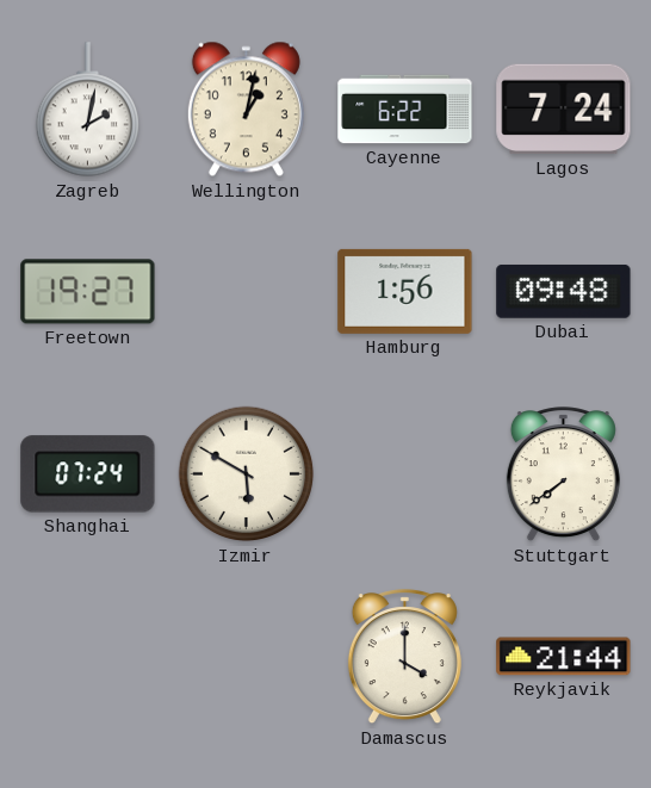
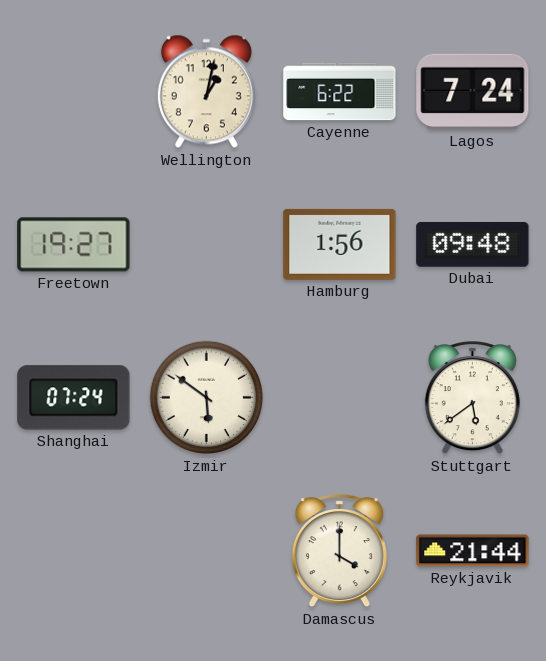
Zagreb: 2:02 -> none
Izmir: 5:50 -> 5:51
Stuttgart: 7:39 -> 5:39
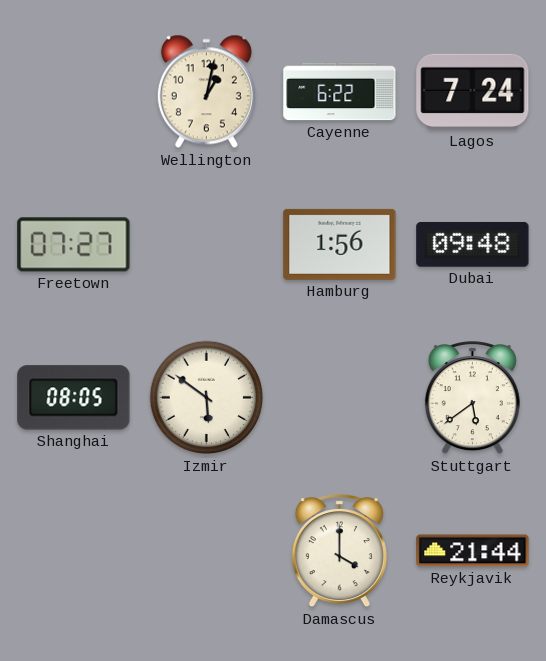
Freetown: 19:27 -> 07:27
Shanghai: 07:24 -> 08:05
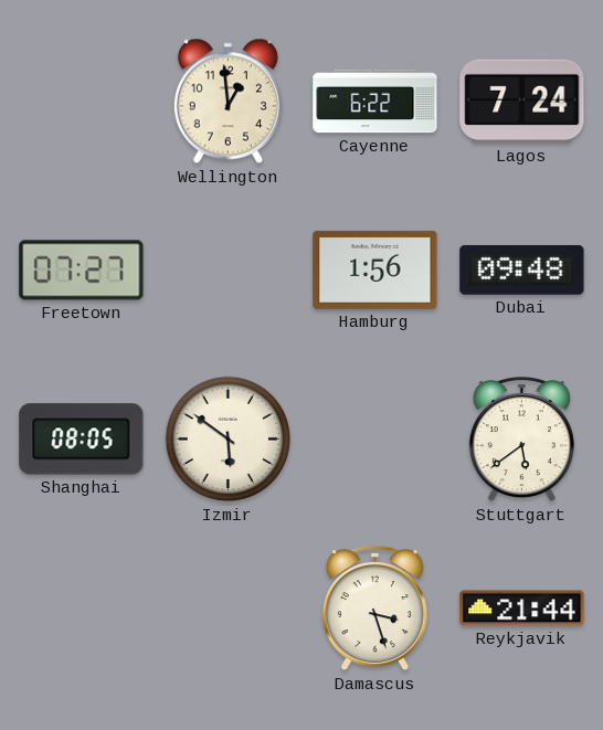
Wellington: 1:02 -> 12:59
Damascus: 4:00 -> 3:27
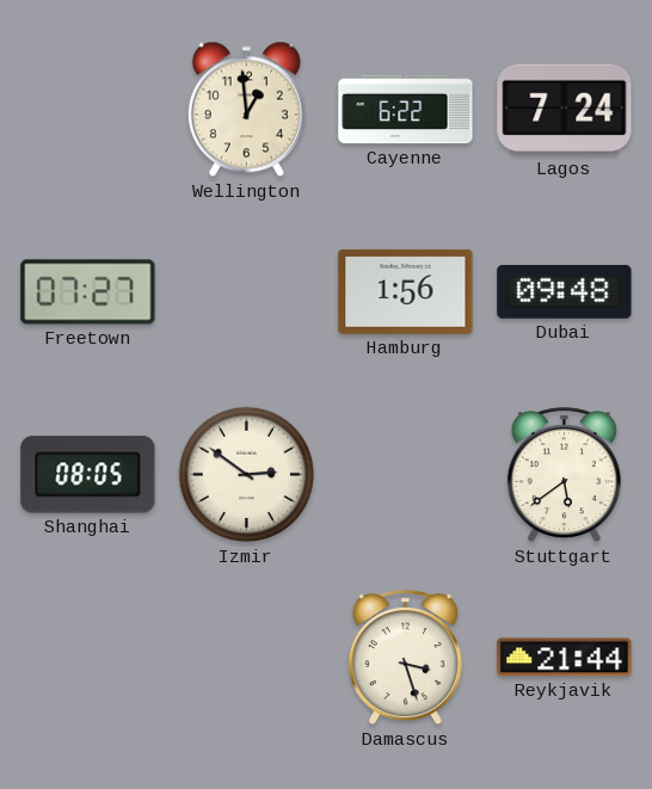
Izmir: 5:51 -> 2:51
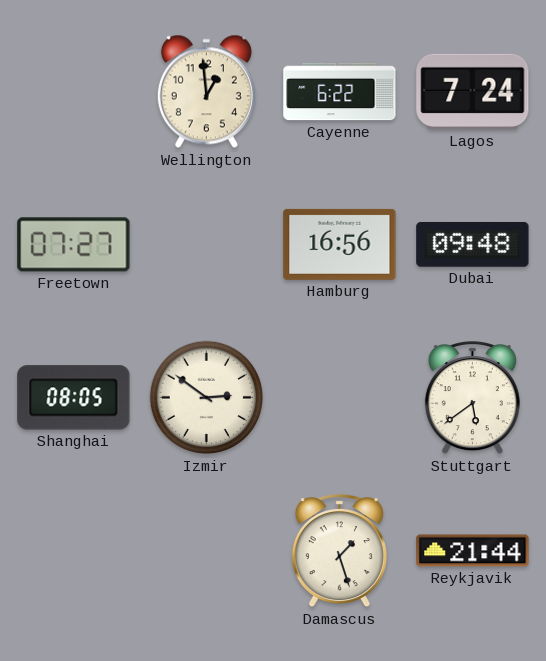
Hamburg: 1:56 -> 16:56
Damascus: 3:27 -> 1:27
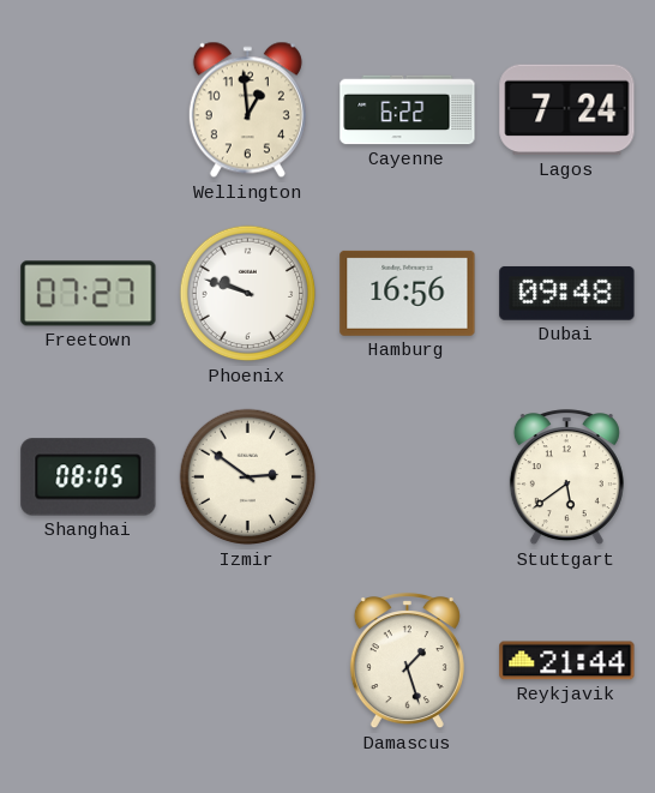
Phoenix: none -> 9:48
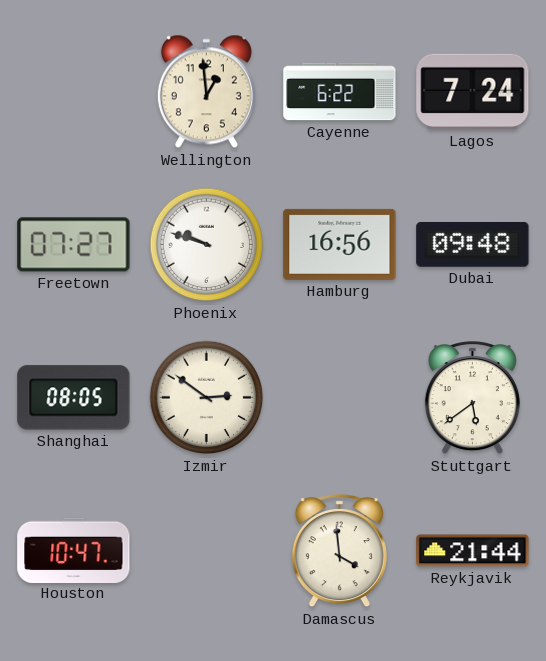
Houston: none -> 10:47
Damascus: 1:27 -> 3:59
